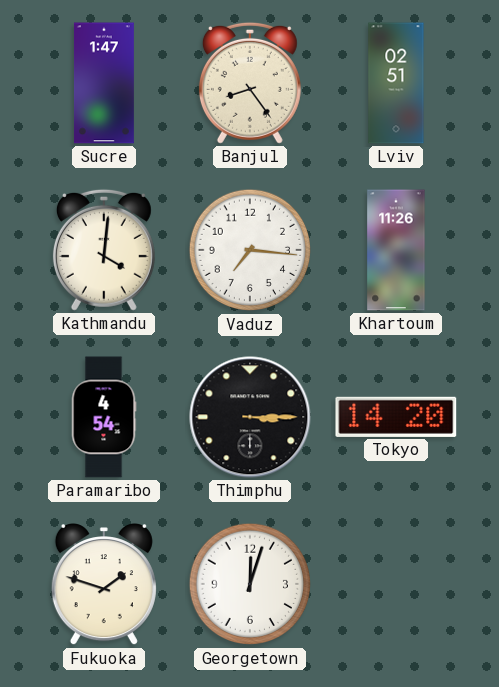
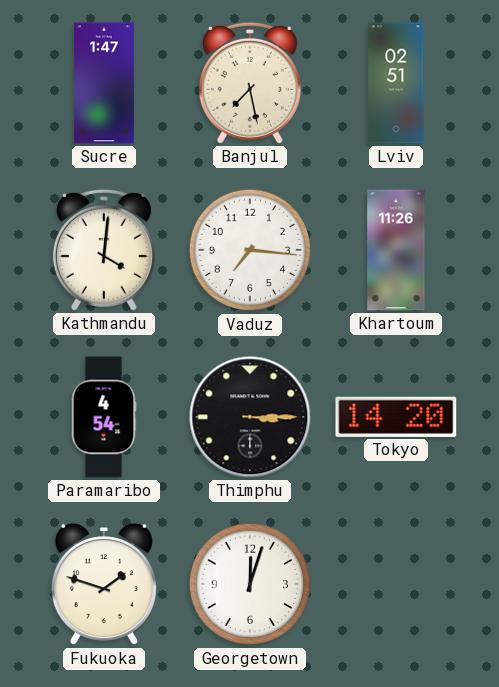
Banjul: 8:24 -> 7:28
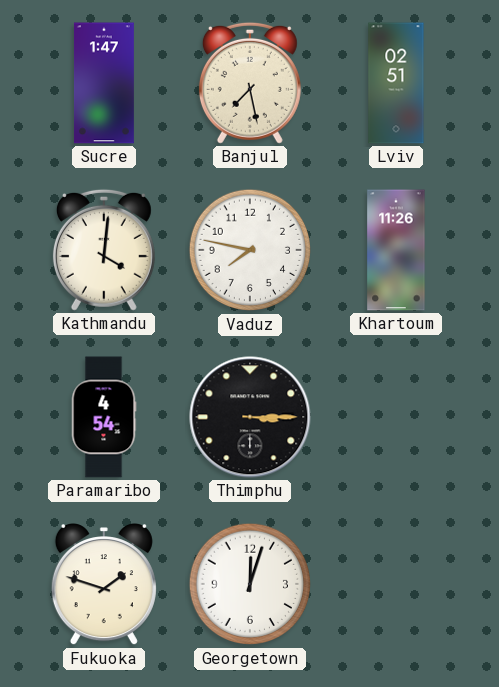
Vaduz: 7:16 -> 7:47
Tokyo: 14:20 -> none
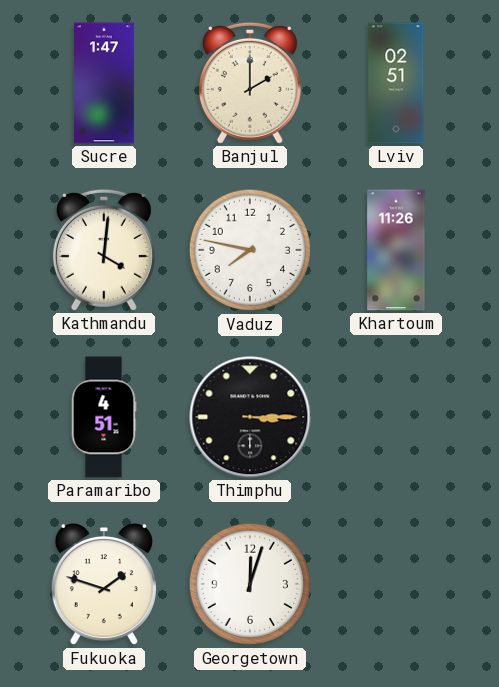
Banjul: 7:28 -> 2:00
Paramaribo: 4:54 -> 4:51
